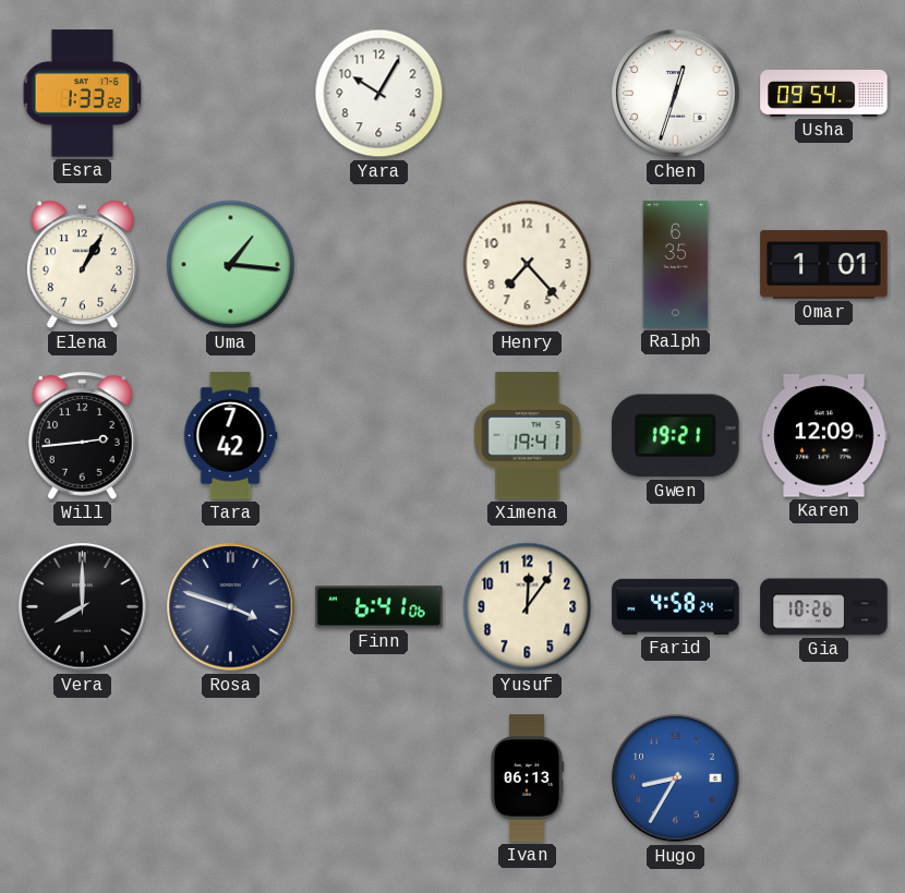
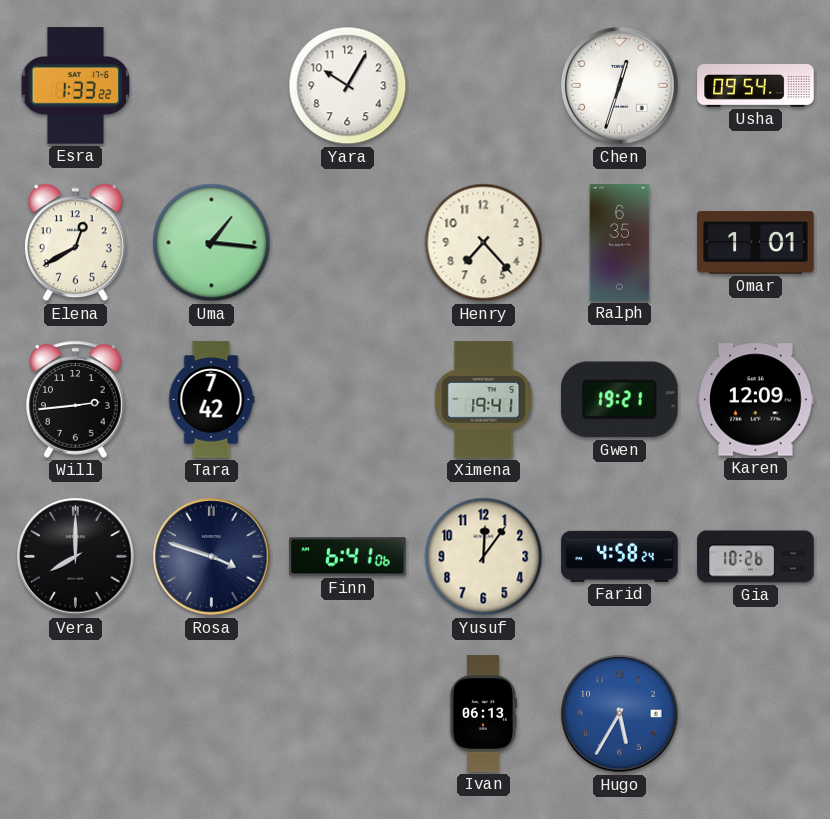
Elena: 1:05 -> 12:40
Hugo: 8:35 -> 5:35
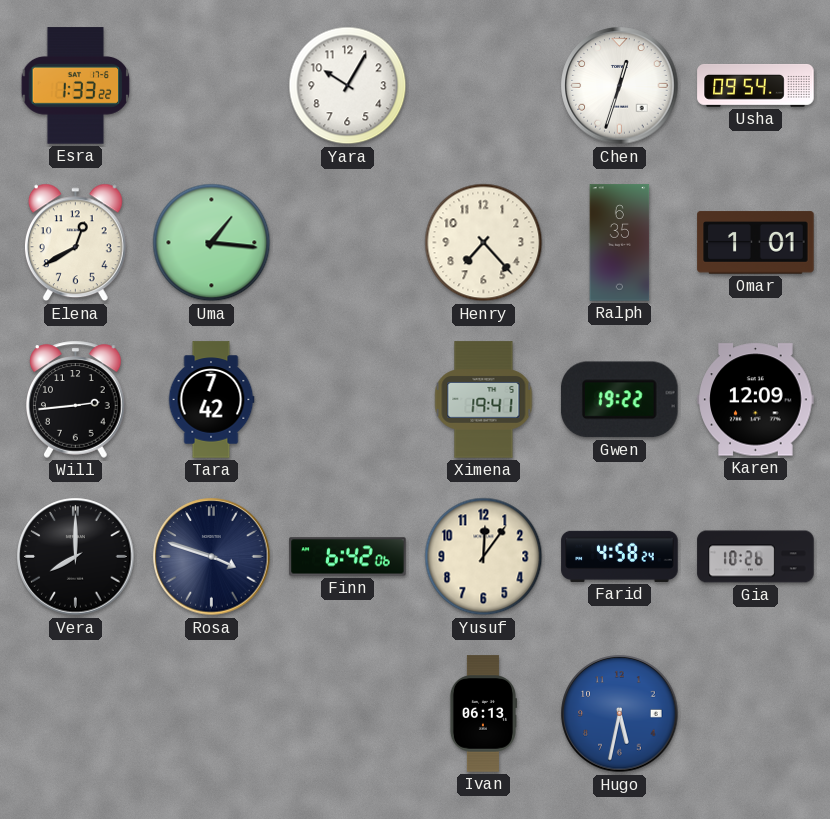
Gwen: 19:21 -> 19:22
Finn: 6:41 -> 6:42
Hugo: 5:35 -> 5:32
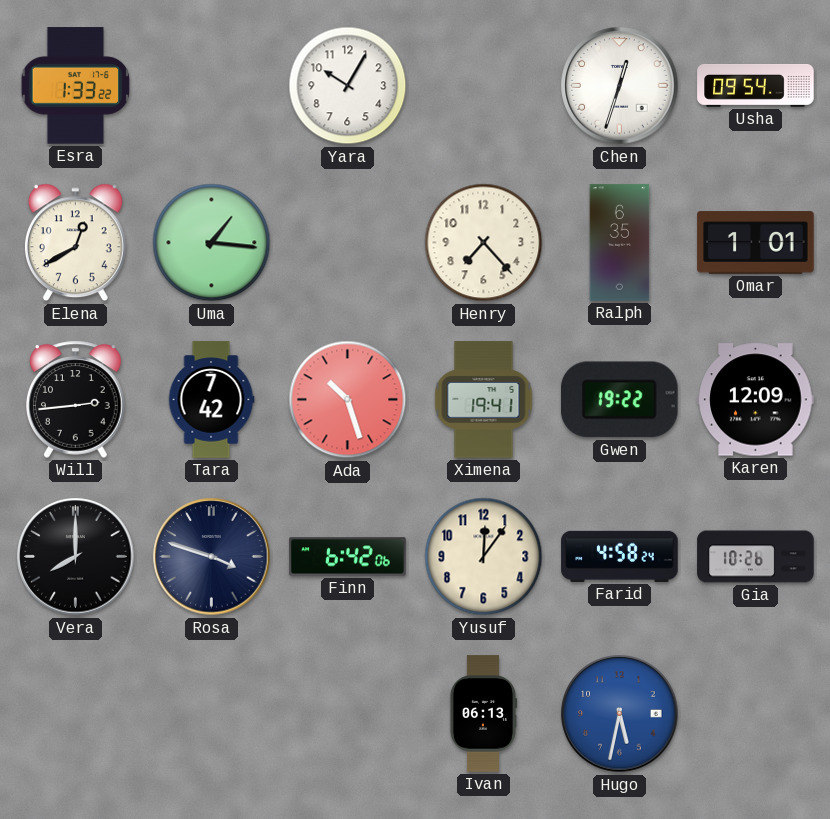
Ada: none -> 10:27
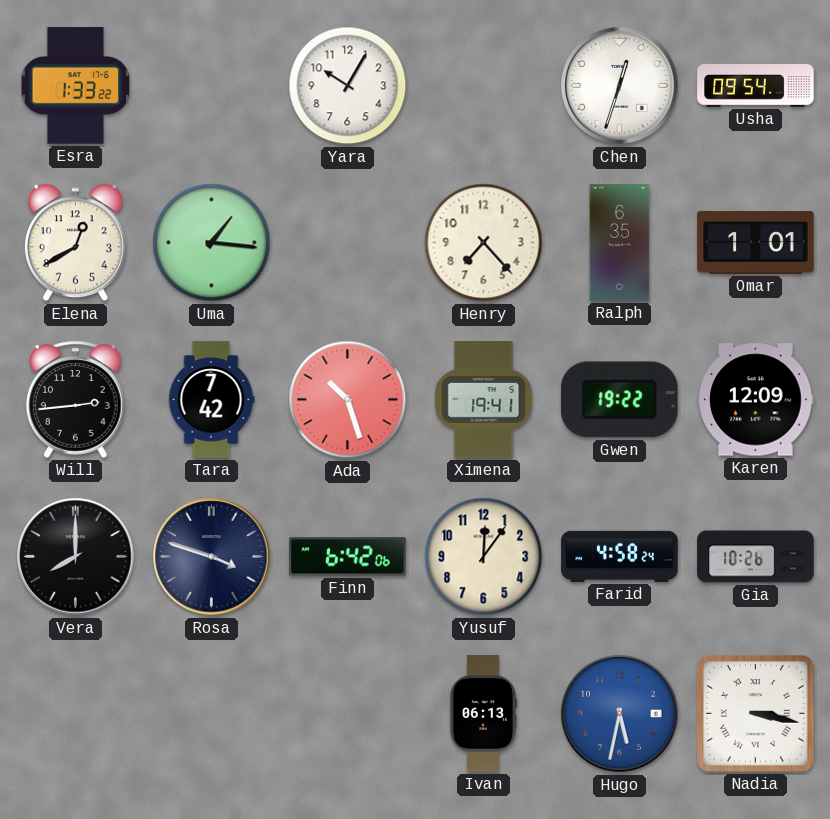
Nadia: none -> 3:17
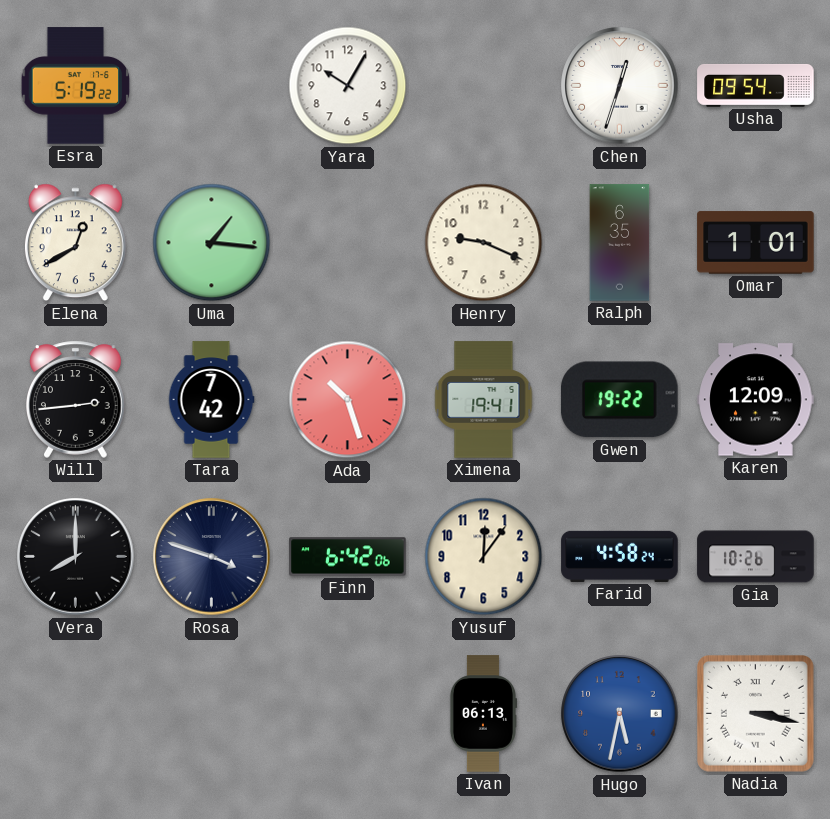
Esra: 1:33 -> 5:19
Henry: 7:23 -> 9:19
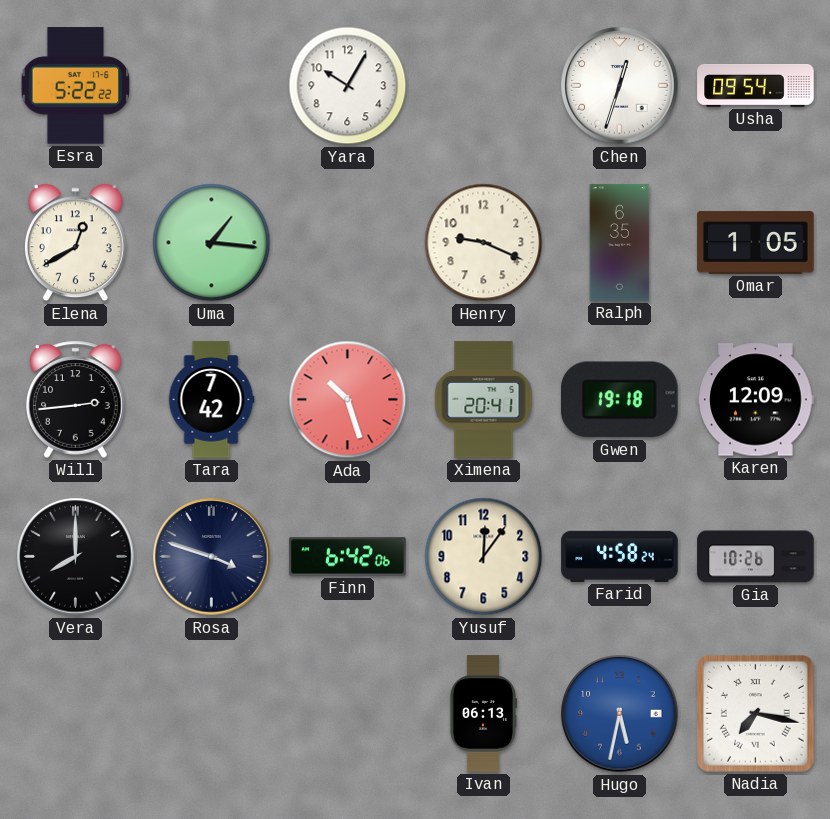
Esra: 5:19 -> 5:22
Omar: 1:01 -> 1:05
Ximena: 19:41 -> 20:41
Gwen: 19:22 -> 19:18
Nadia: 3:17 -> 7:17
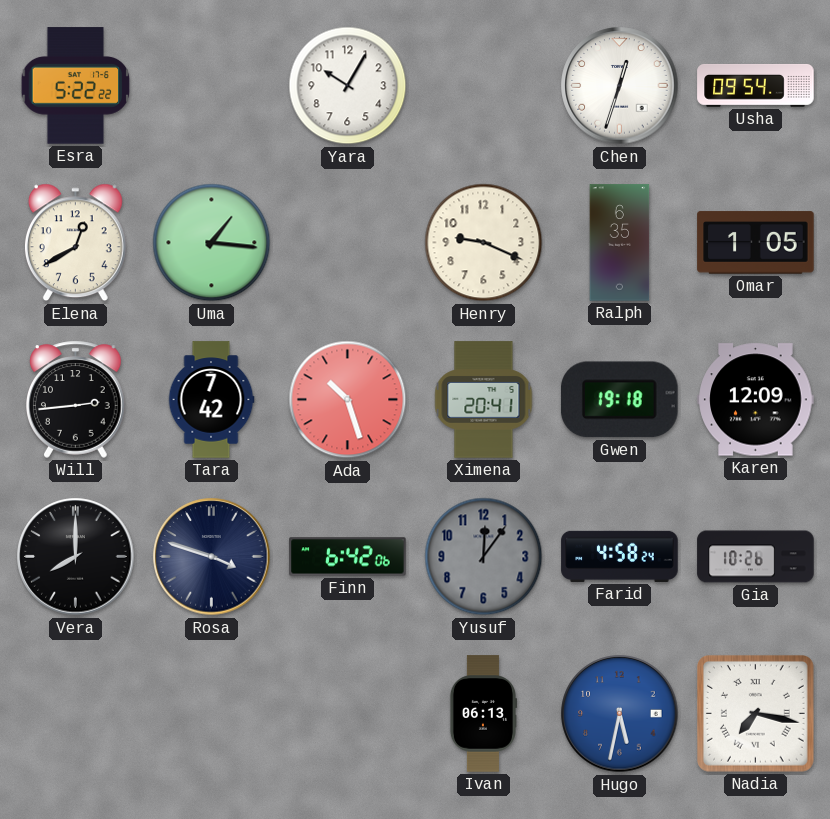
Yusuf dial: cream -> grey
